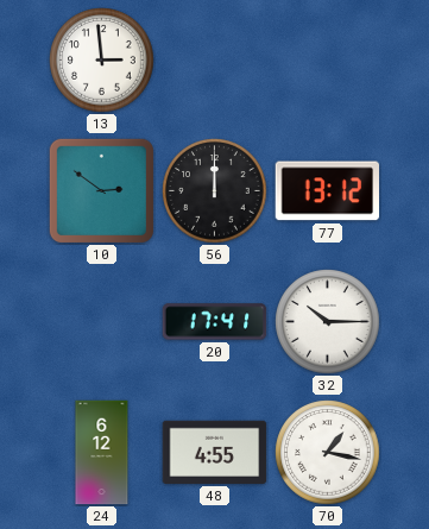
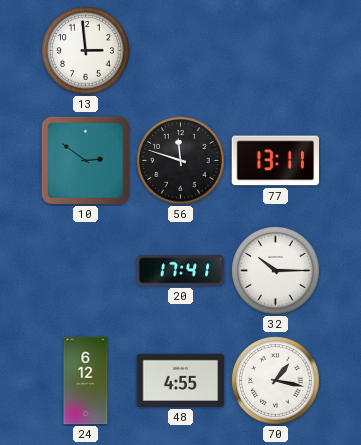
56: 12:00 -> 11:48
77: 13:12 -> 13:11
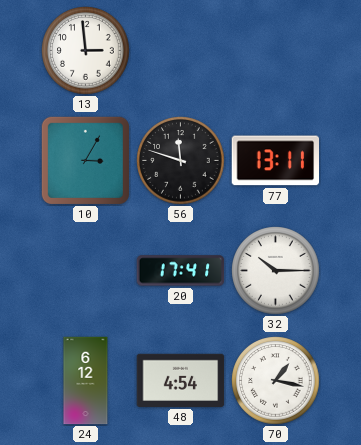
10: 2:51 -> 3:05
48: 4:55 -> 4:54
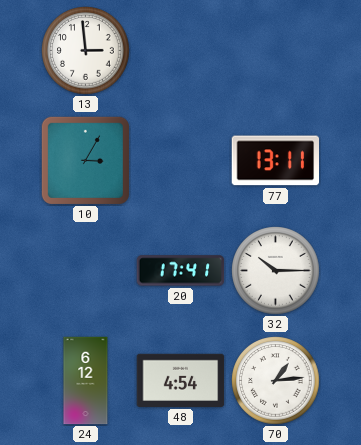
56: 11:48 -> none
70: 1:17 -> 1:14
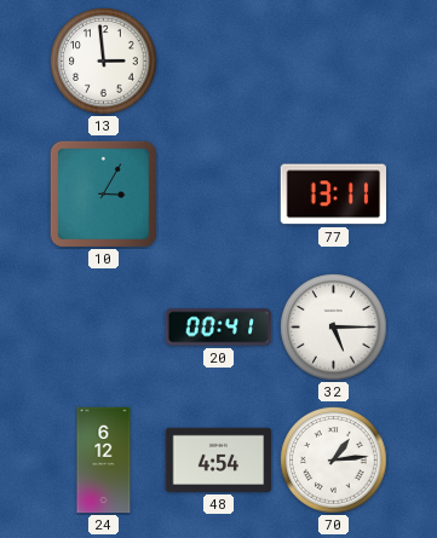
20: 17:41 -> 00:41
32: 10:15 -> 5:15
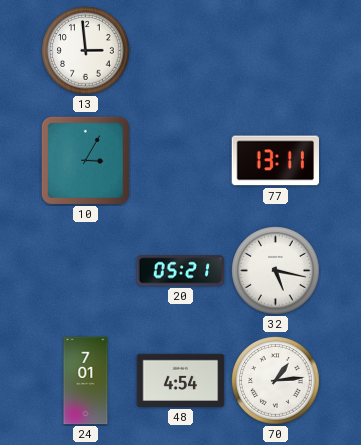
20: 00:41 -> 05:21
32: 5:15 -> 5:17
24: 6:12 -> 7:01
